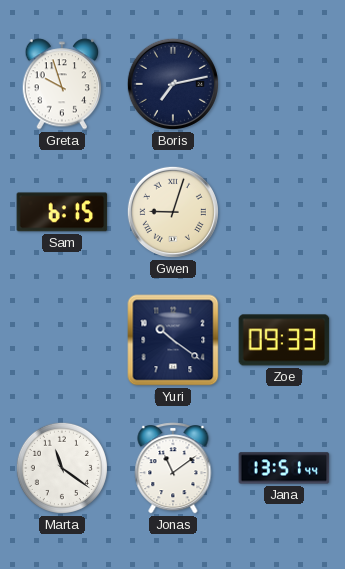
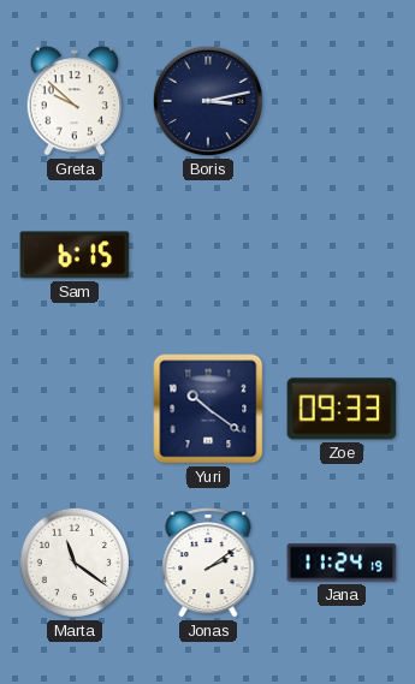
Greta: 9:57 -> 9:52
Boris: 7:13 -> 3:13
Gwen: 9:03 -> none
Jonas: 11:09 -> 2:09
Jana: 13:51 -> 11:24
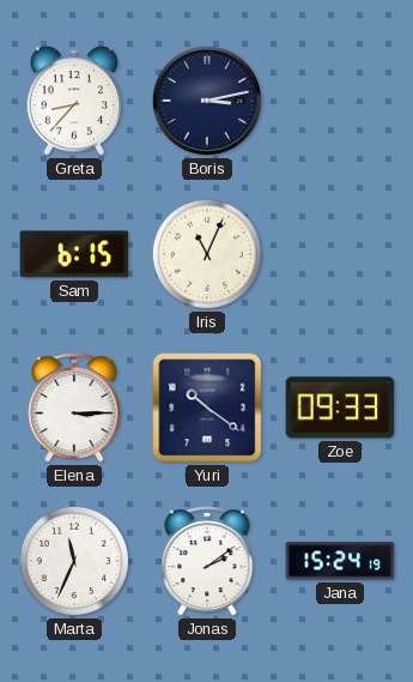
Greta: 9:52 -> 8:37
Iris: none -> 11:04
Elena: none -> 3:15
Marta: 11:21 -> 11:34
Jana: 11:24 -> 15:24
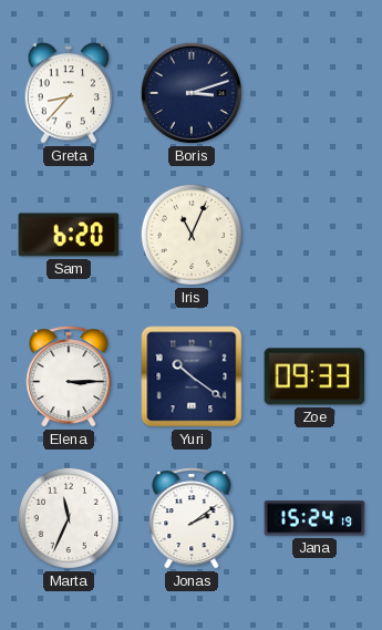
Boris: 3:13 -> 3:12
Sam: 6:15 -> 6:20
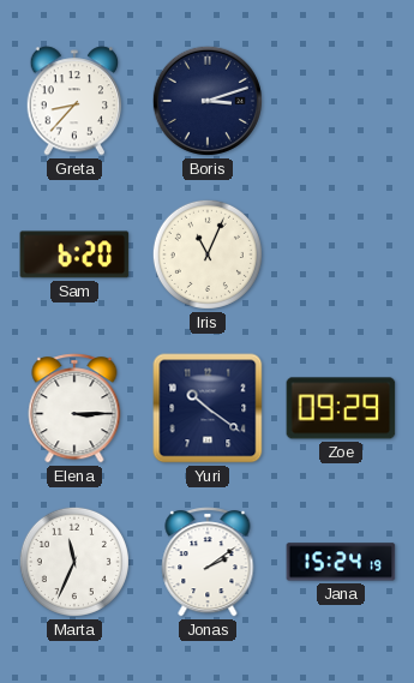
Zoe: 09:33 -> 09:29
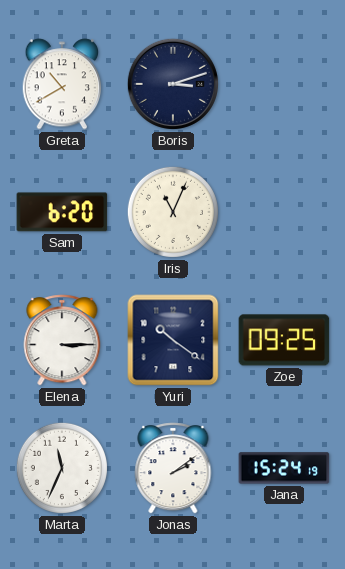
Greta: 8:37 -> 10:40
Zoe: 09:29 -> 09:25
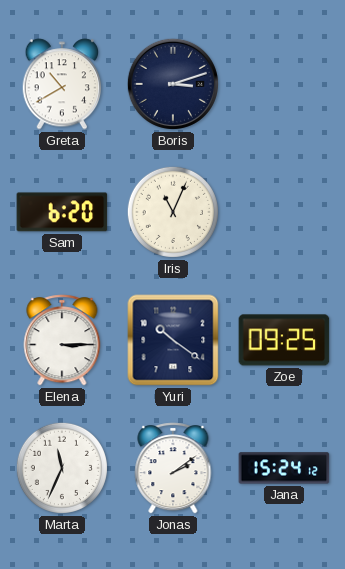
Jana: 15:24:19 -> 15:24:12
